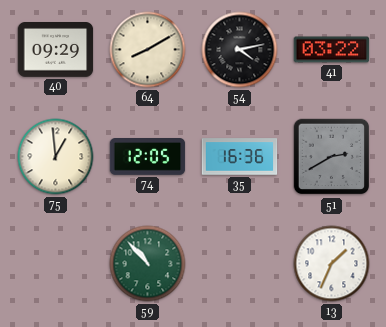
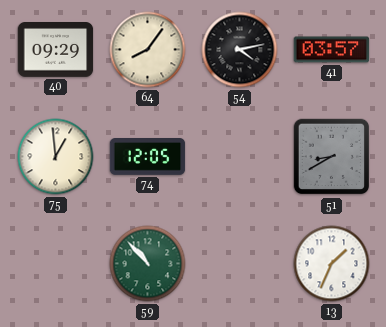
64: 8:10 -> 8:06
41: 03:22 -> 03:57
35: 16:36 -> none
51: 2:40 -> 8:40
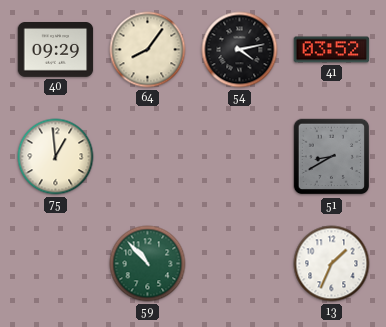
41: 03:57 -> 03:52
74: 12:05 -> none
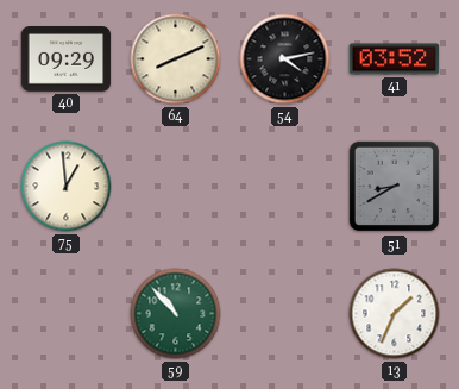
64: 8:06 -> 8:11
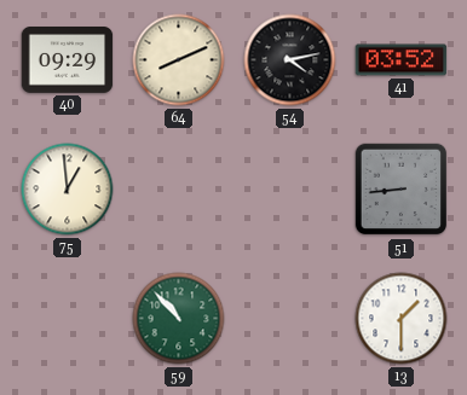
51: 8:40 -> 8:44
13: 1:34 -> 1:30
